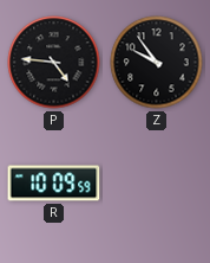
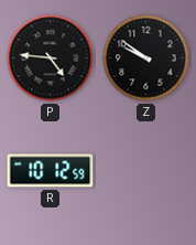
Z: 9:54 -> 9:51
R: 10:09 -> 10:12
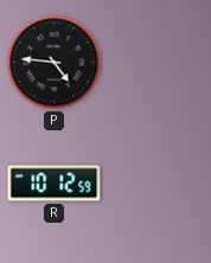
Z: 9:51 -> none
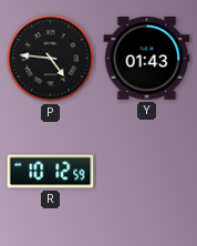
Y: none -> 01:43
